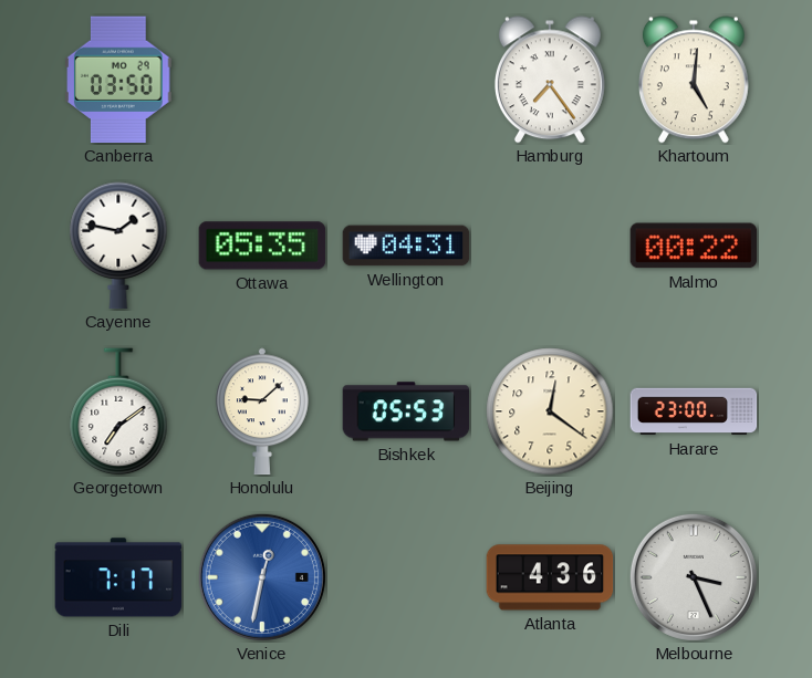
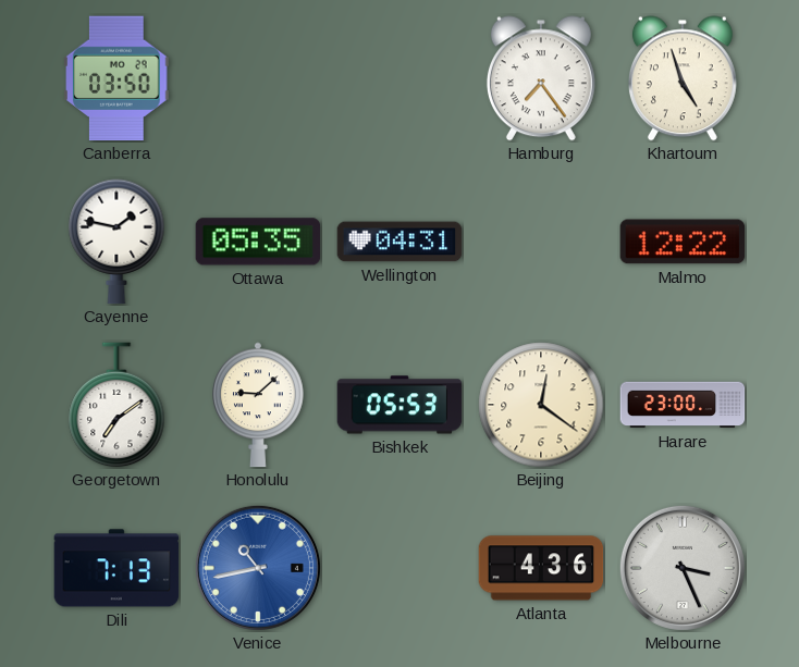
Khartoum: 5:01 -> 4:57
Malmo: 00:22 -> 12:22
Dili: 7:17 -> 7:13
Venice: 12:32 -> 10:43
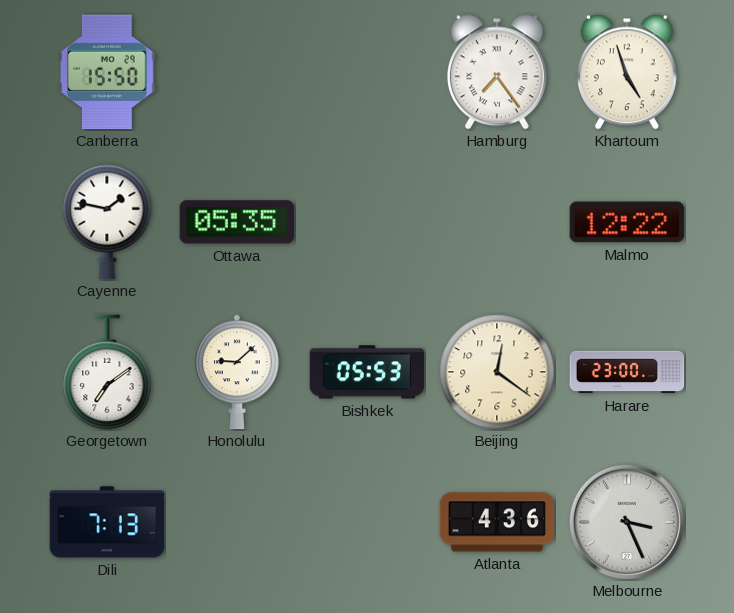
Canberra: 03:50 -> 15:50
Wellington: 04:31 -> none
Venice: 10:43 -> none
